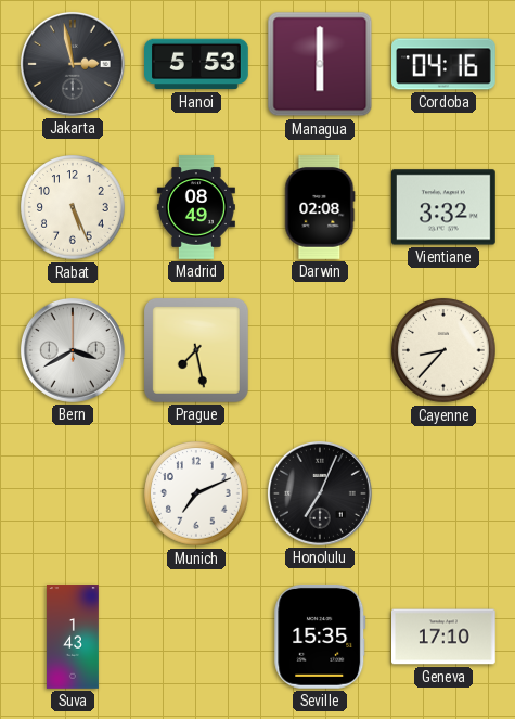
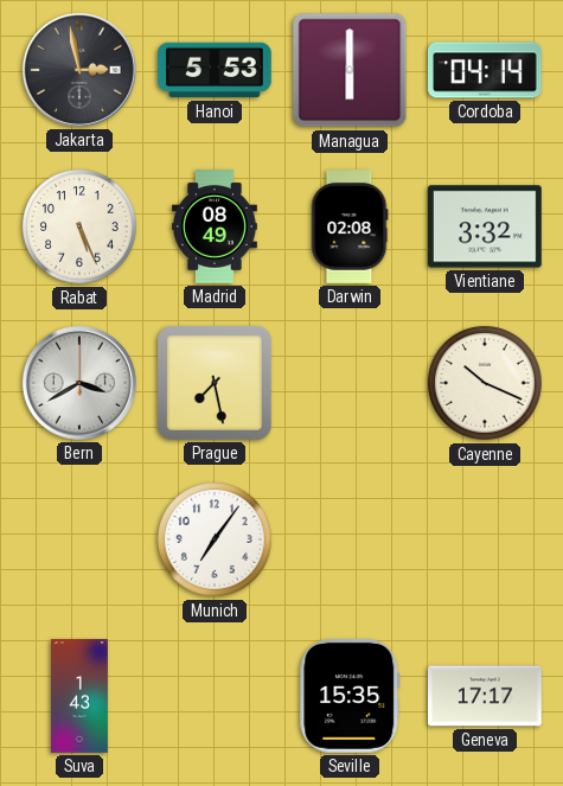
Cordoba: 04:16 -> 04:14
Cayenne: 8:37 -> 10:19
Munich: 7:11 -> 7:06
Honolulu: 7:04 -> none
Geneva: 17:10 -> 17:17
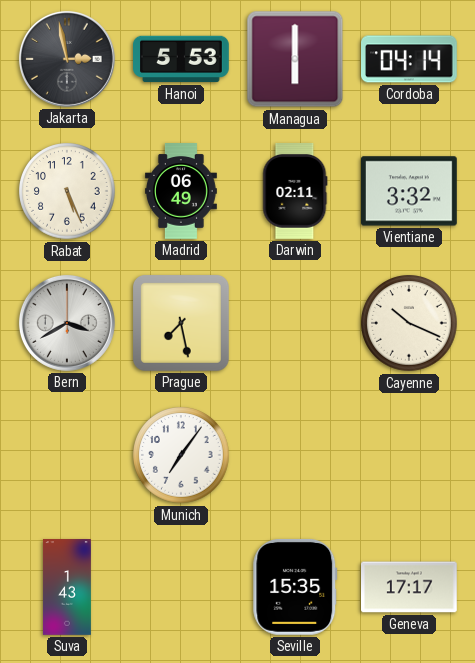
Madrid: 08:49 -> 06:49
Darwin: 02:08 -> 02:11
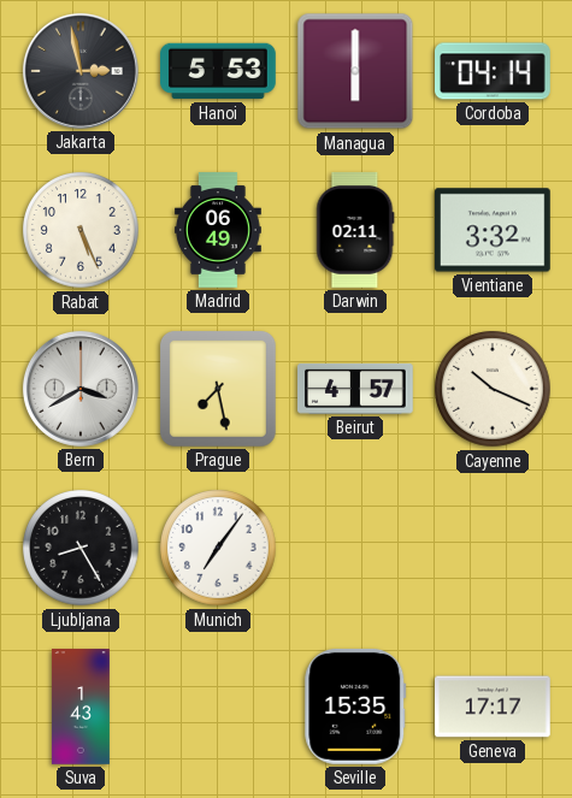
Beirut: none -> 4:57
Ljubljana: none -> 8:25
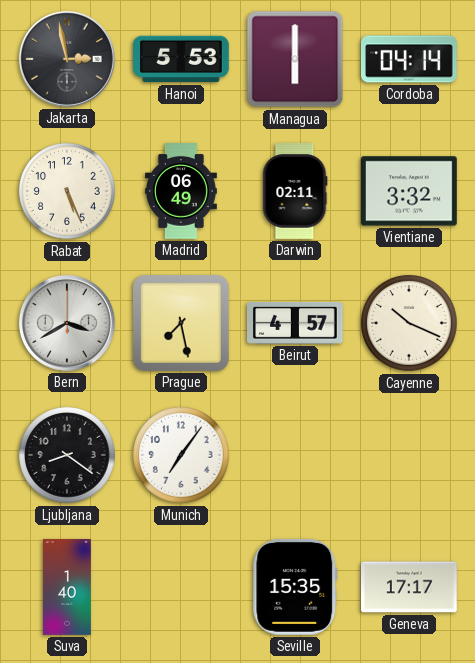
Ljubljana: 8:25 -> 8:21
Suva: 1:43 -> 1:40
